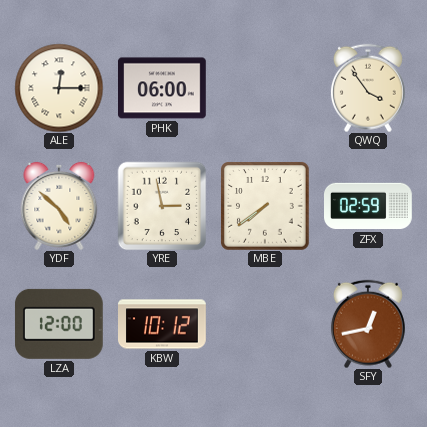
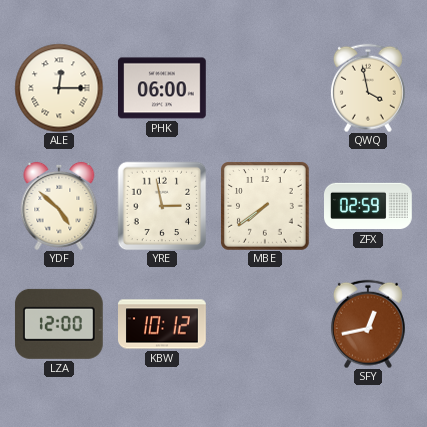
QWQ: 3:54 -> 3:58
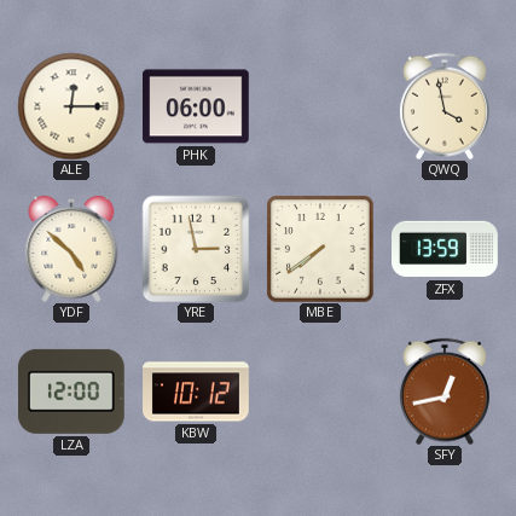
ZFX: 02:59 -> 13:59
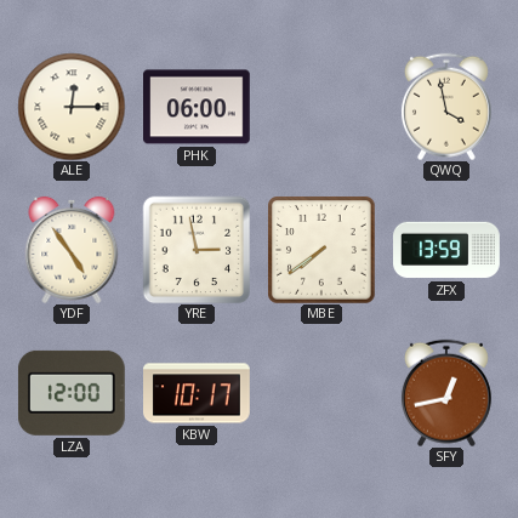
YDF: 4:52 -> 4:54
KBW: 10:12 -> 10:17
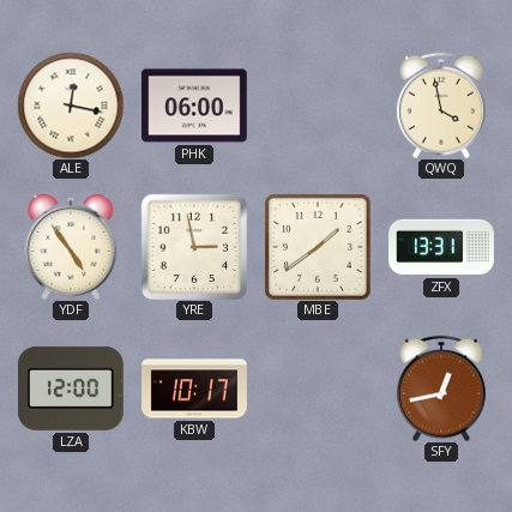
ALE: 12:15 -> 12:17
MBE: 7:39 -> 1:39
ZFX: 13:59 -> 13:31
